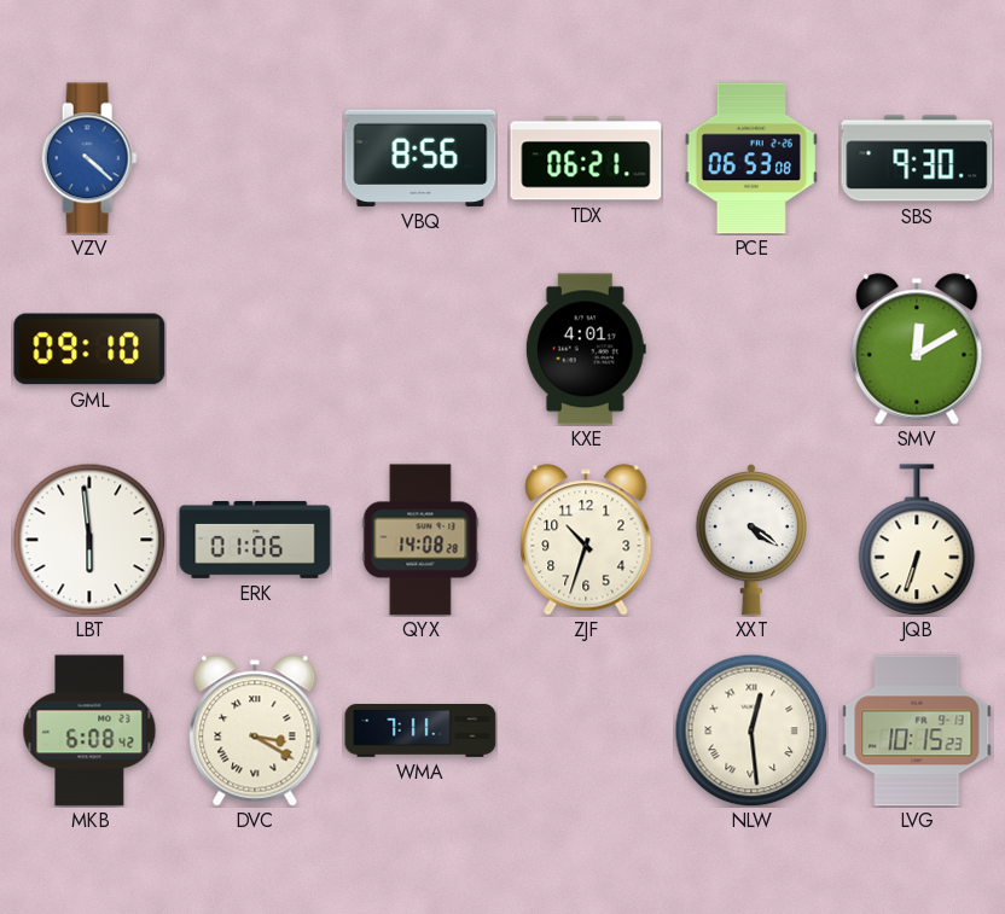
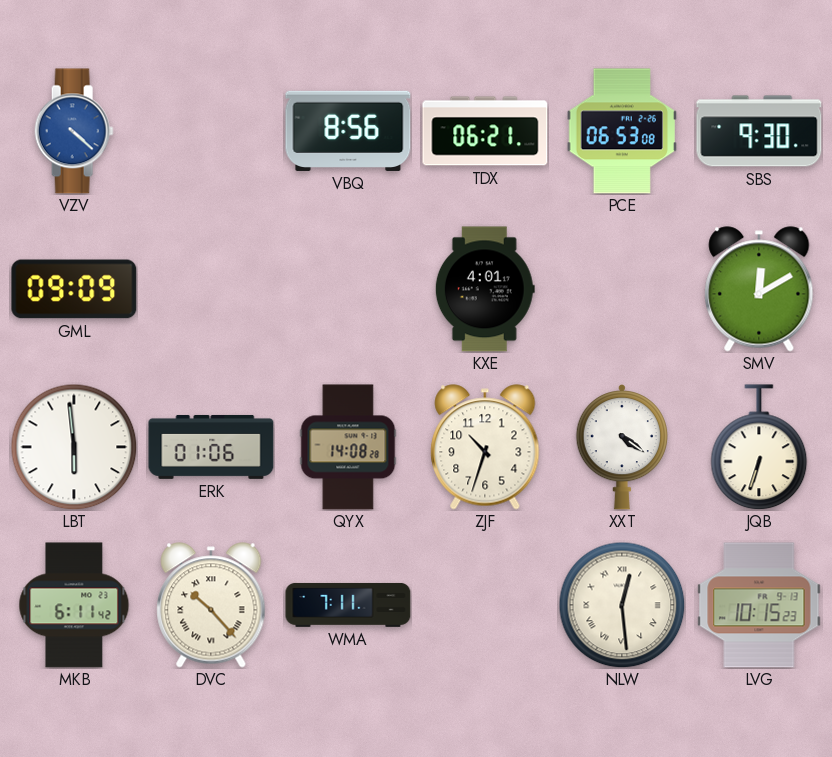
GML: 09:10 -> 09:09
MKB: 6:08 -> 6:11
DVC: 3:20 -> 10:23
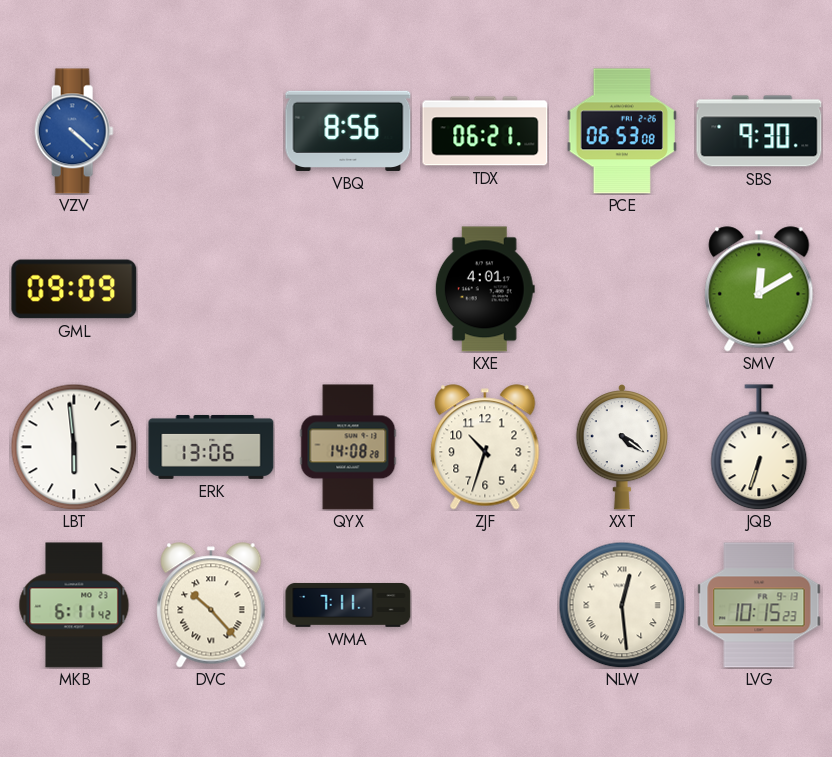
ERK: 01:06 -> 13:06
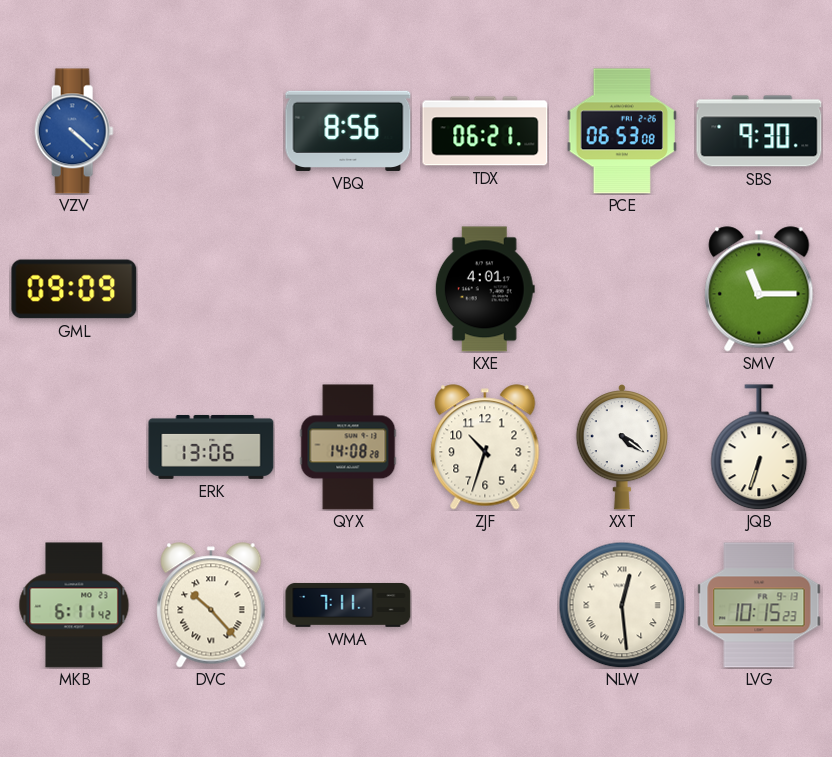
SMV: 12:10 -> 11:15
LBT: 5:59 -> none
